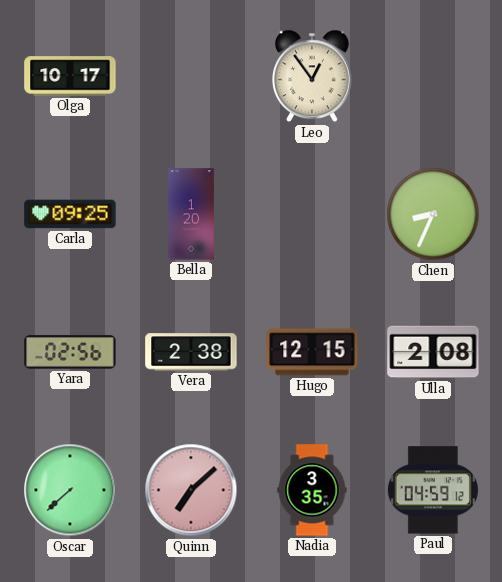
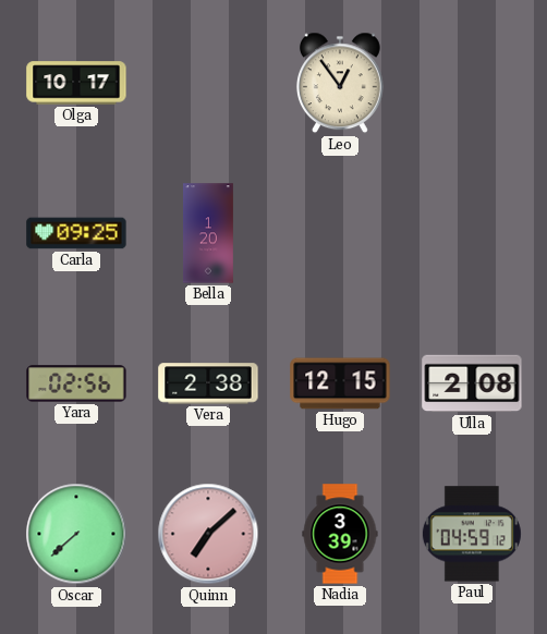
Chen: 8:34 -> none
Nadia: 3:35 -> 3:39
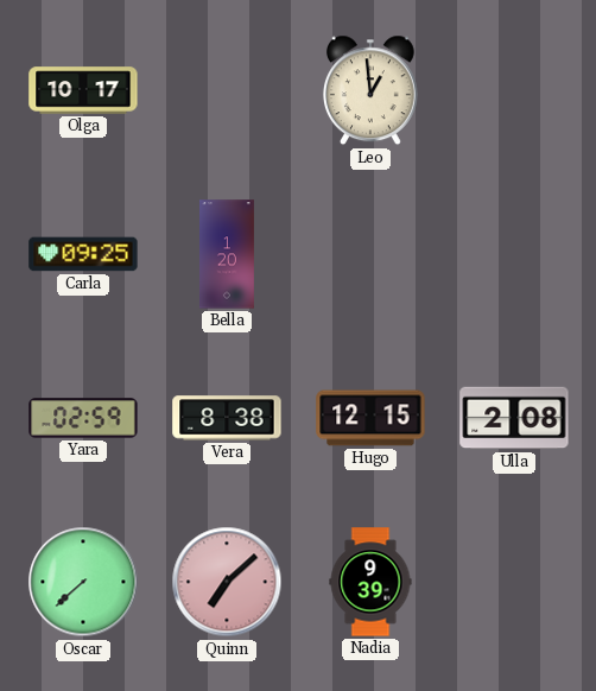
Leo: 12:54 -> 12:59
Yara: 02:56 -> 02:59
Vera: 2:38 -> 8:38
Nadia: 3:39 -> 9:39
Paul: 04:59 -> none
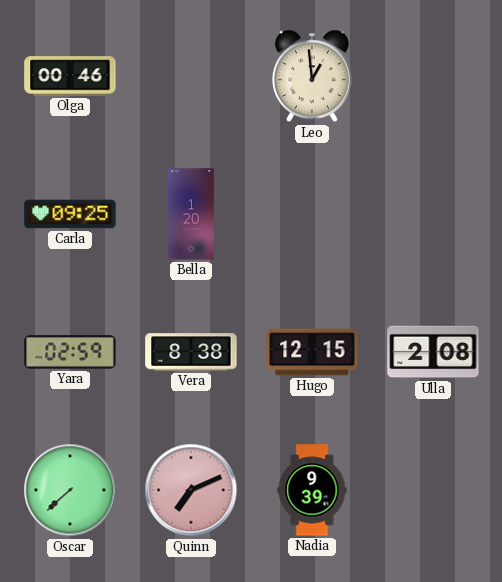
Olga: 10:17 -> 00:46
Quinn: 7:08 -> 7:11
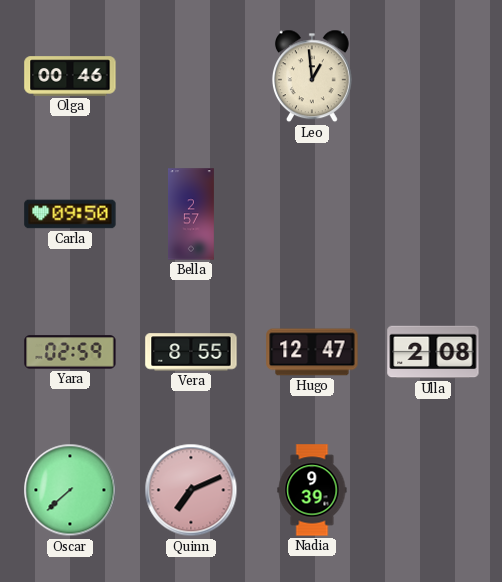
Carla: 09:25 -> 09:50
Bella: 1:20 -> 2:57
Vera: 8:38 -> 8:55
Hugo: 12:15 -> 12:47
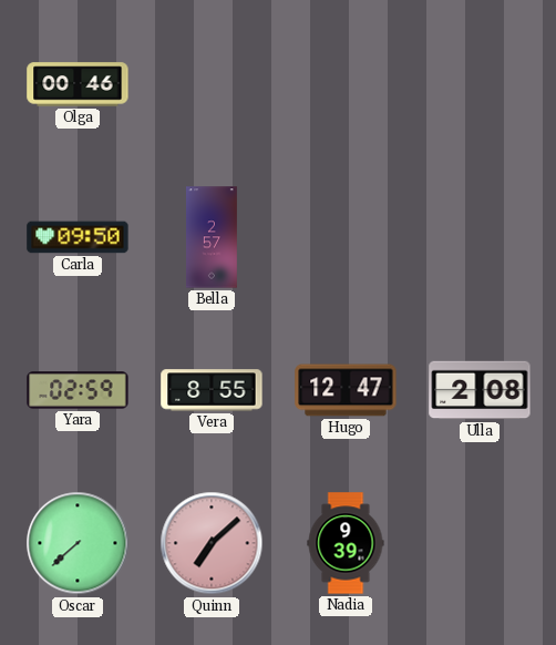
Leo: 12:59 -> none
Quinn: 7:11 -> 7:08
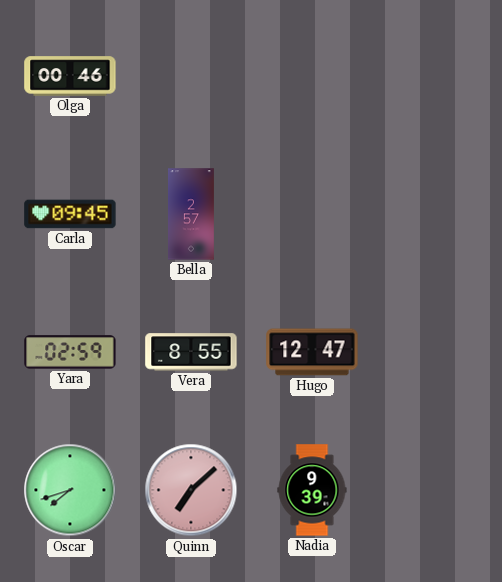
Carla: 09:50 -> 09:45
Ulla: 2:08 -> none
Oscar: 7:38 -> 7:42
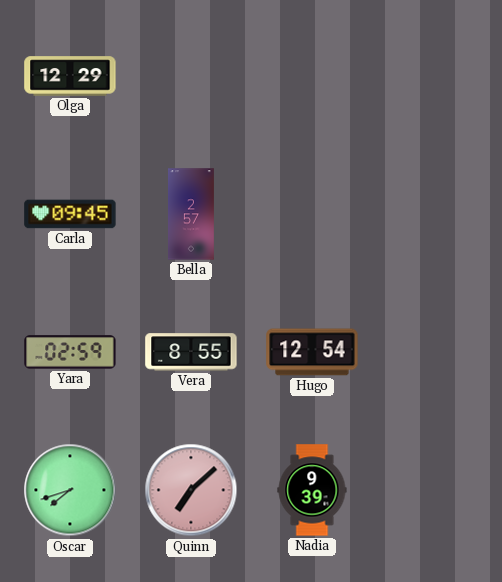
Olga: 00:46 -> 12:29
Hugo: 12:47 -> 12:54
